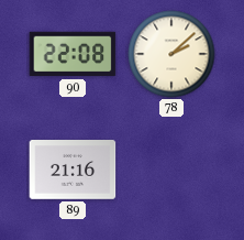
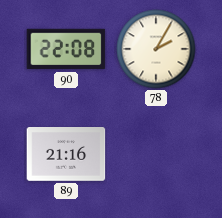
78: 2:08 -> 2:05
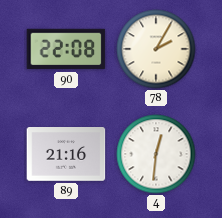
4: none -> 12:31
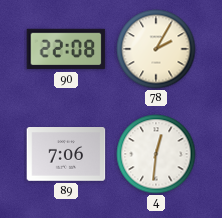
89: 21:16 -> 7:06
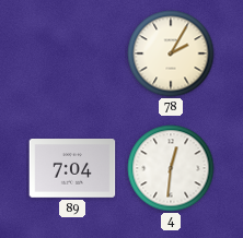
90: 22:08 -> none
89: 7:06 -> 7:04
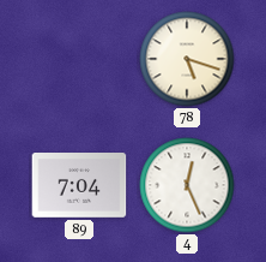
78: 2:05 -> 5:18
4: 12:31 -> 12:26
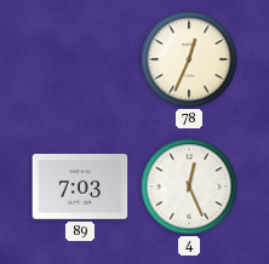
78: 5:18 -> 12:34
89: 7:04 -> 7:03
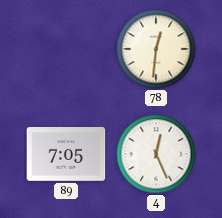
78: 12:34 -> 12:31
89: 7:03 -> 7:05
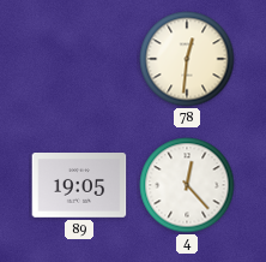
89: 7:05 -> 19:05
4: 12:26 -> 12:23
